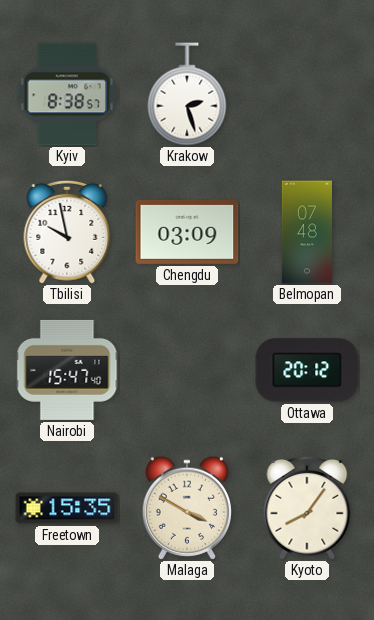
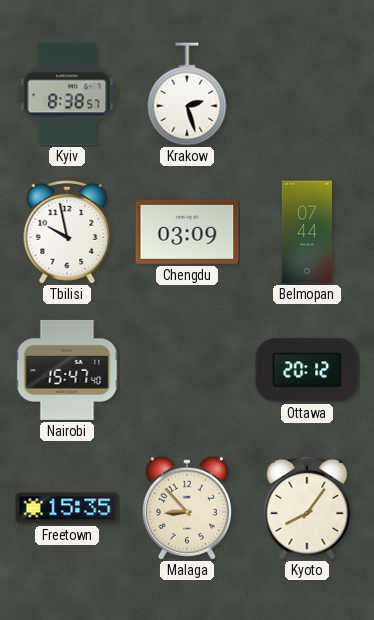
Belmopan: 07:48 -> 07:44
Malaga: 3:50 -> 8:53
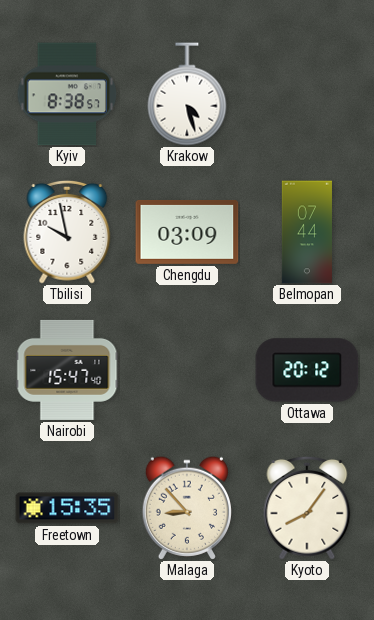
Krakow: 2:27 -> 4:27
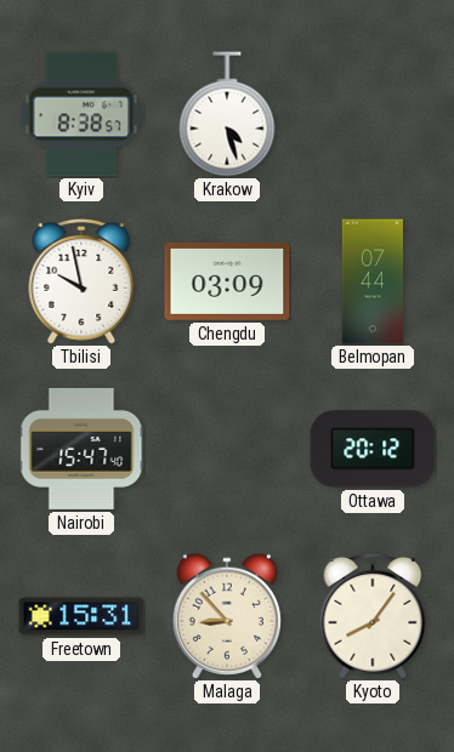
Freetown: 15:35 -> 15:31
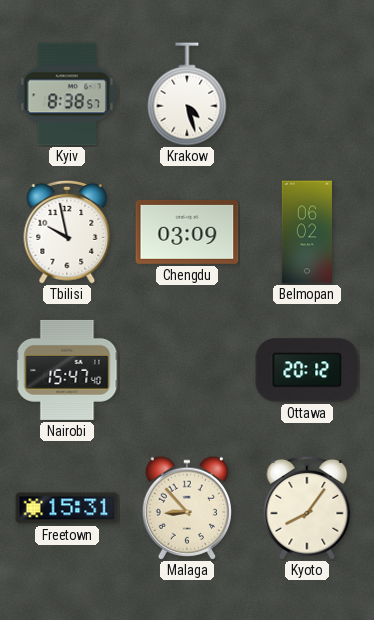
Belmopan: 07:44 -> 06:02
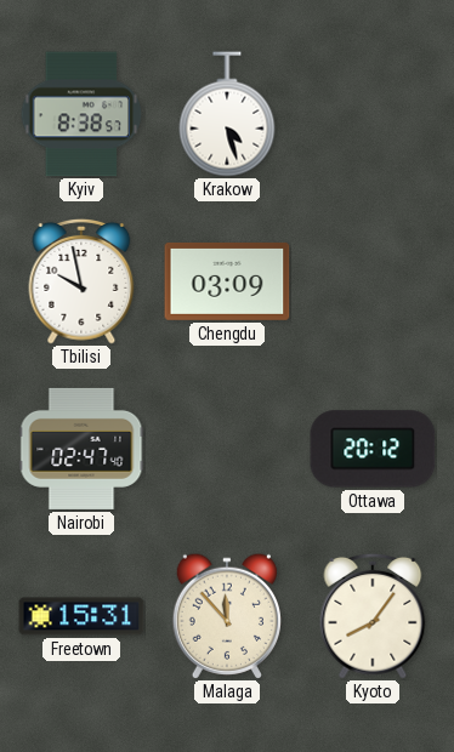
Belmopan: 06:02 -> none
Nairobi: 15:47 -> 02:47
Malaga: 8:53 -> 11:53
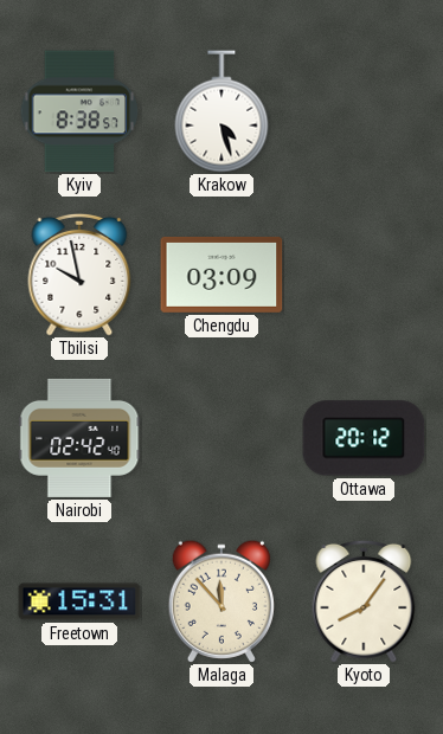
Nairobi: 02:47 -> 02:42
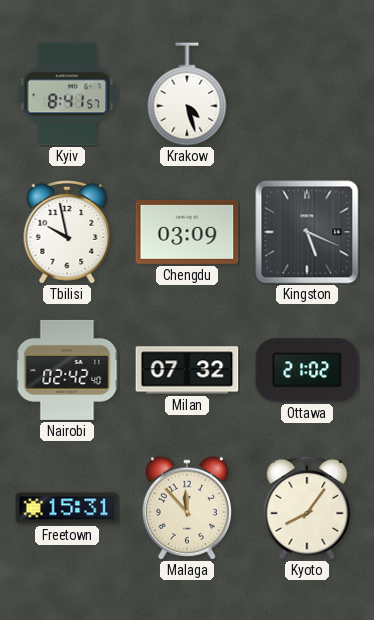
Kyiv: 8:38 -> 8:41
Kingston: none -> 5:19
Milan: none -> 07:32
Ottawa: 20:12 -> 21:02
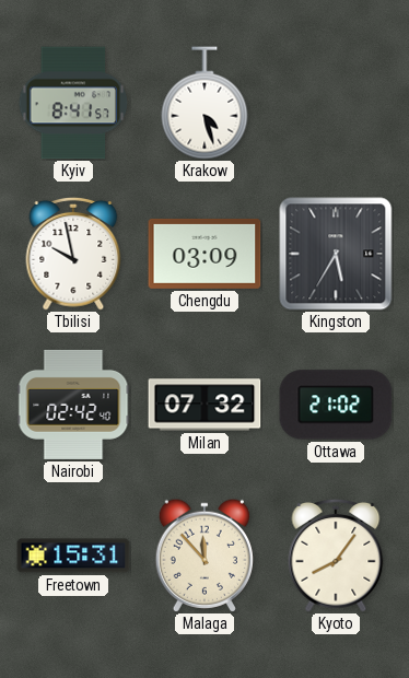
Kingston: 5:19 -> 5:35
